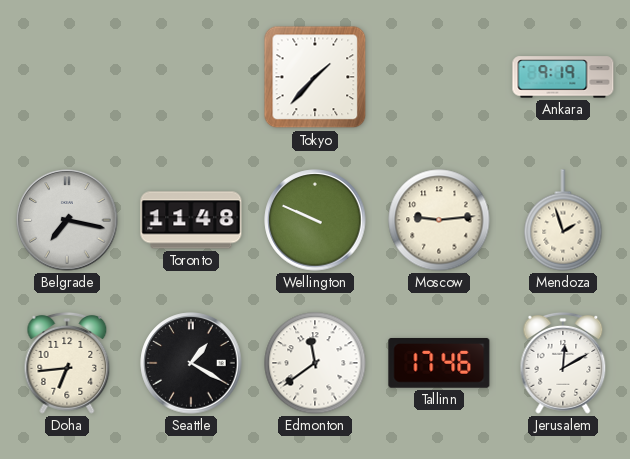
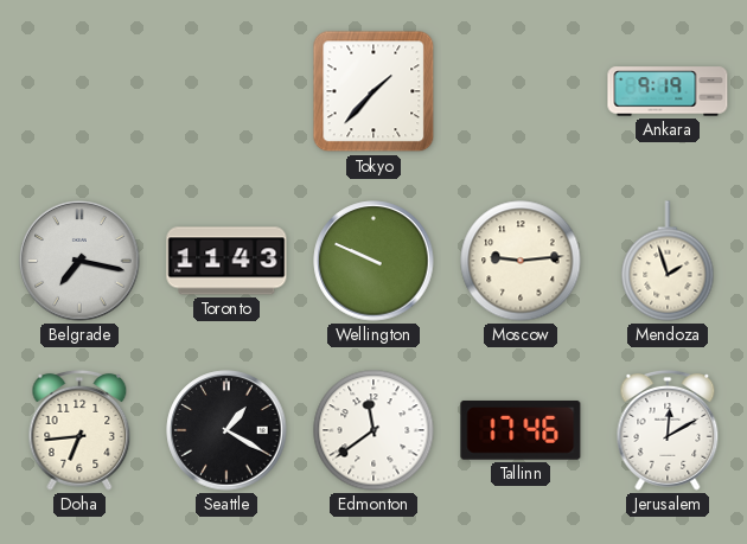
Toronto: 11:48 -> 11:43
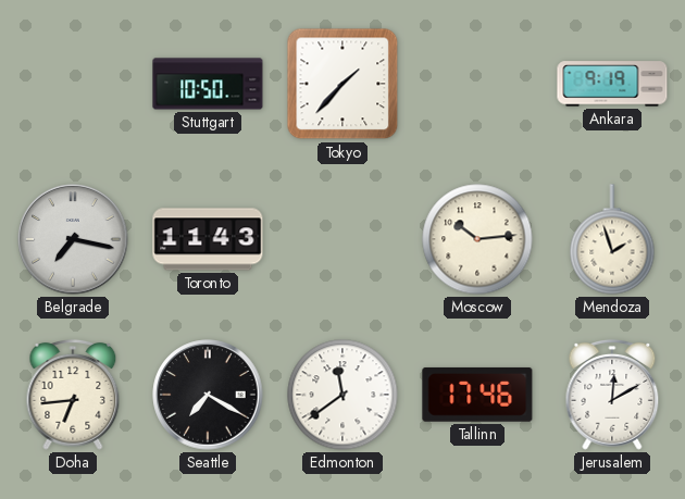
Stuttgart: none -> 10:50
Wellington: 9:49 -> none
Moscow: 9:14 -> 10:14
Seattle: 1:20 -> 7:20
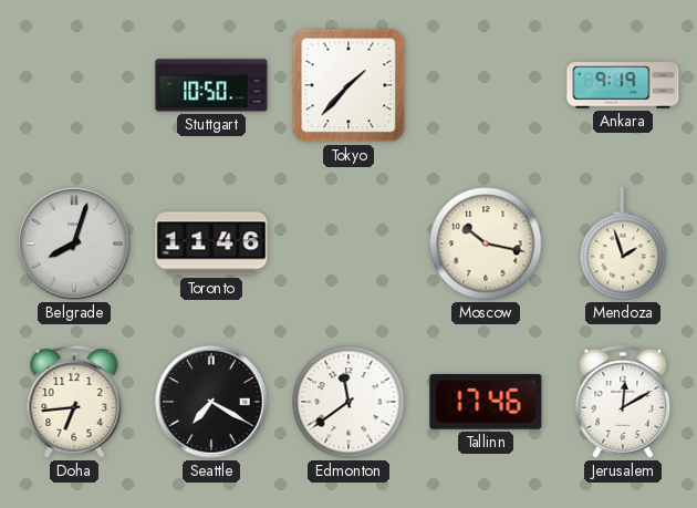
Belgrade: 7:17 -> 8:03
Toronto: 11:43 -> 11:46
Moscow: 10:14 -> 10:17
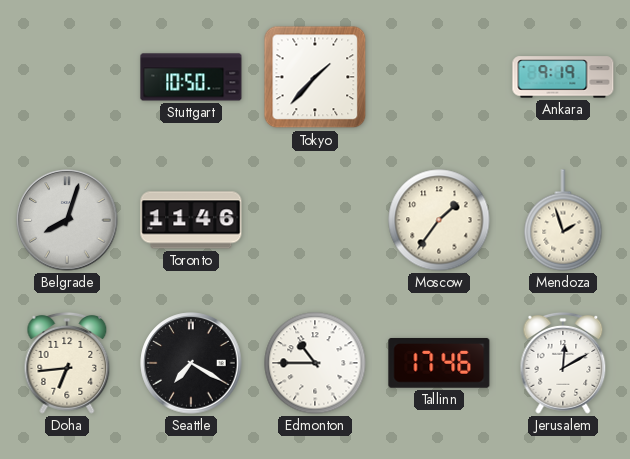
Moscow: 10:17 -> 1:36
Edmonton: 11:39 -> 10:45
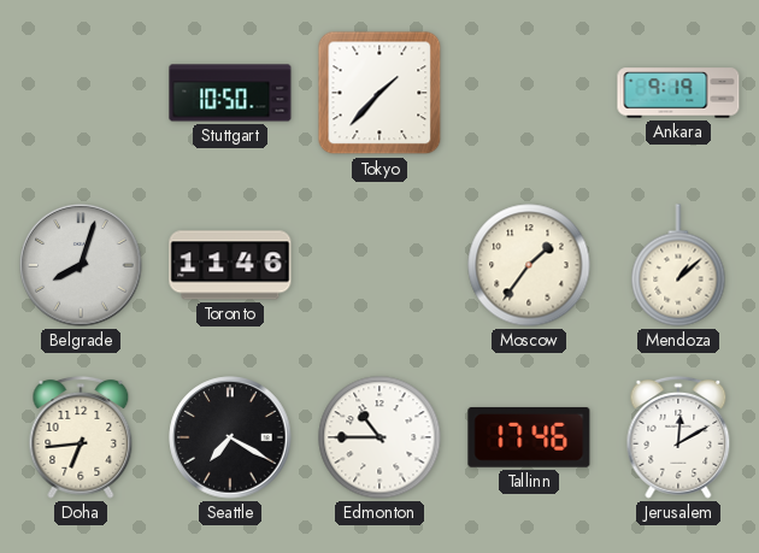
Mendoza: 1:57 -> 1:08
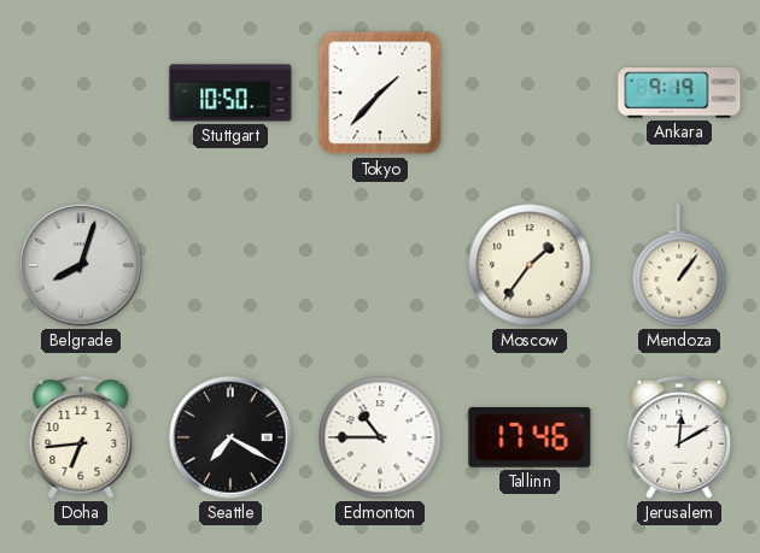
Toronto: 11:46 -> none
Mendoza: 1:08 -> 1:06
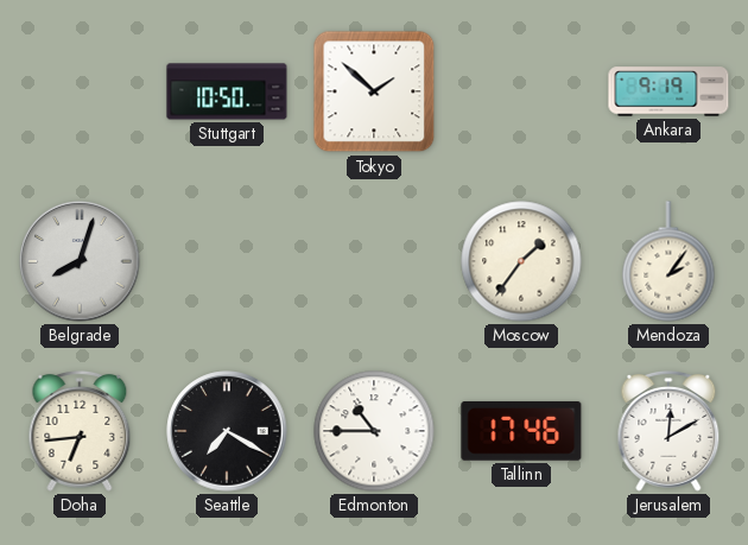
Tokyo: 1:37 -> 1:52
Mendoza: 1:06 -> 2:06
